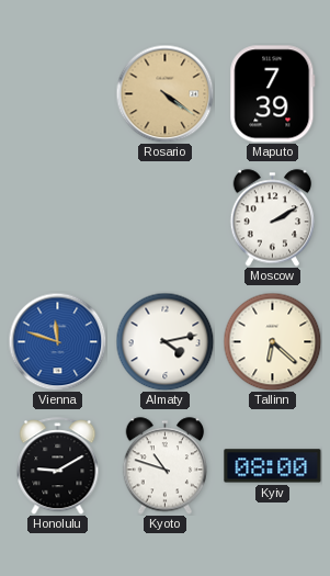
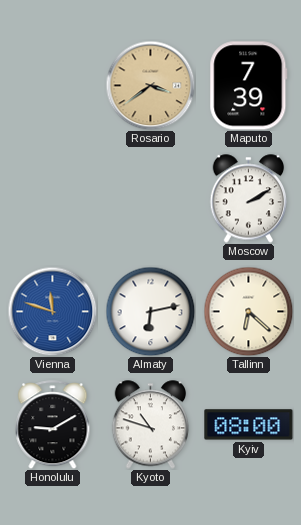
Rosario: 4:21 -> 3:39
Almaty: 4:13 -> 6:13
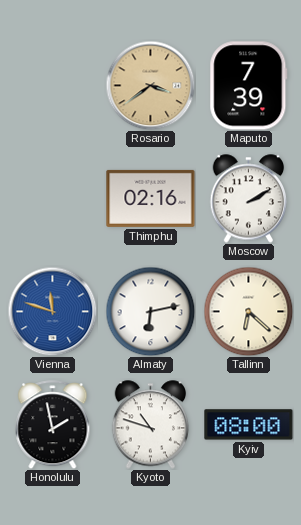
Thimphu: none -> 02:16
Honolulu: 9:10 -> 1:58
